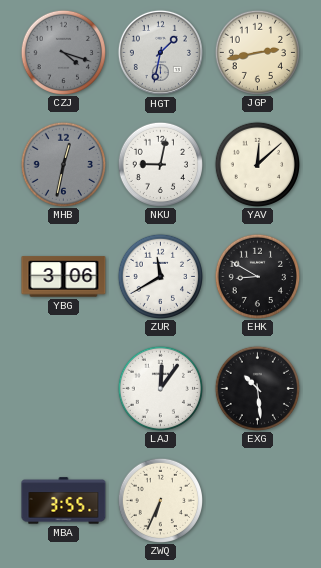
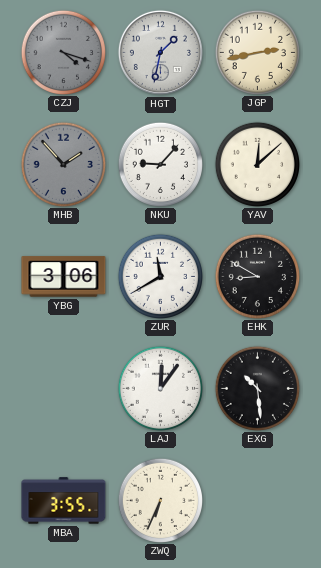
MHB: 12:32 -> 1:53
NKU: 9:02 -> 9:07
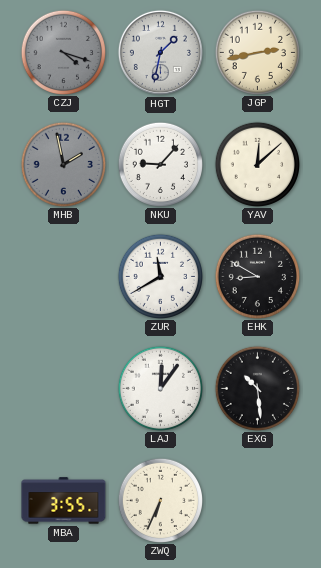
MHB: 1:53 -> 1:58
YBG: 3:06 -> none
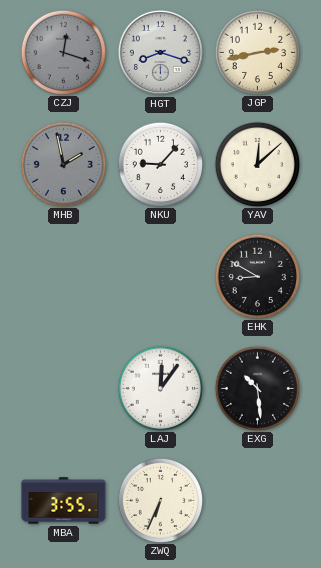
CZJ: 4:18 -> 12:18
HGT: 1:32 -> 8:18
ZUR: 11:40 -> none
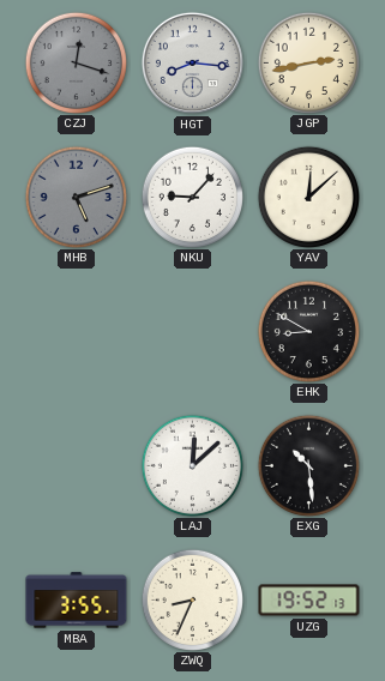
HGT: 8:18 -> 8:16
MHB: 1:58 -> 5:12
LAJ: 12:06 -> 12:08
ZWQ: 6:34 -> 8:34
UZG: none -> 19:52
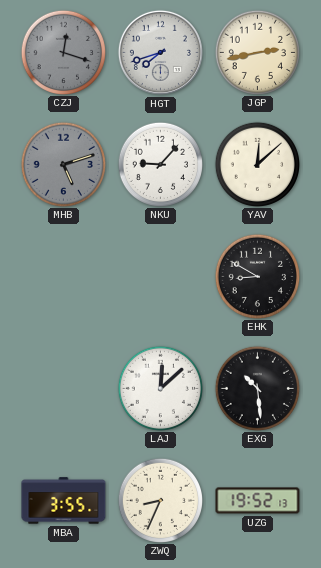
HGT: 8:16 -> 7:42
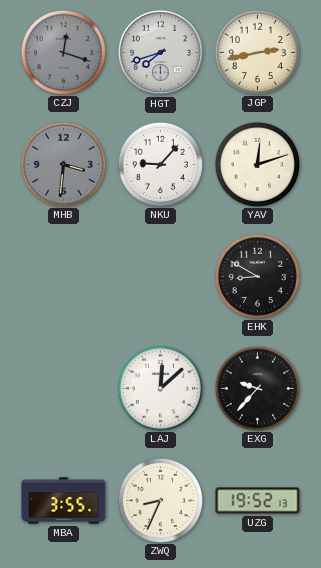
MHB: 5:12 -> 3:31
YAV: 12:08 -> 12:12
EXG: 10:29 -> 9:37
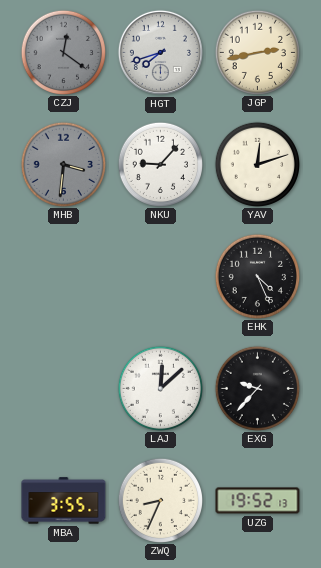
CZJ: 12:18 -> 12:21
EHK: 8:50 -> 4:26
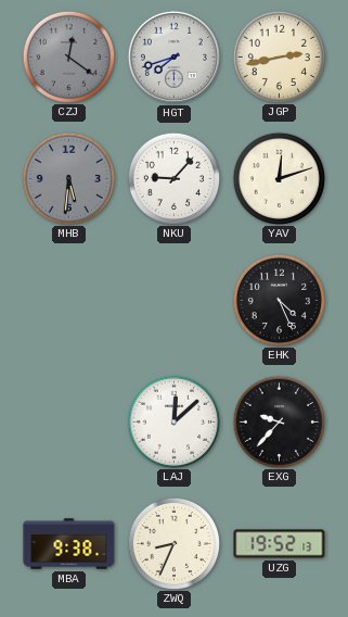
MHB: 3:31 -> 5:31
MBA: 3:55 -> 9:38
